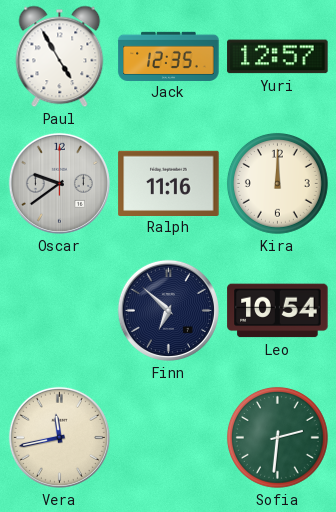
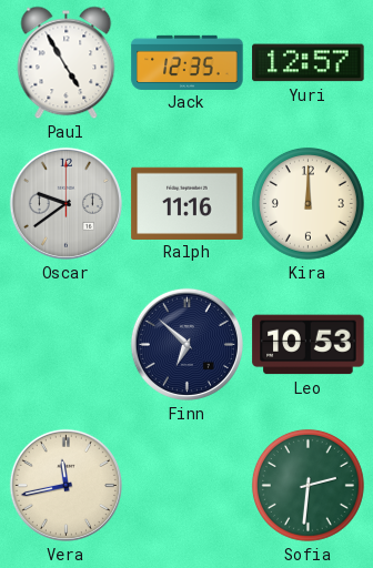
Leo: 10:54 -> 10:53
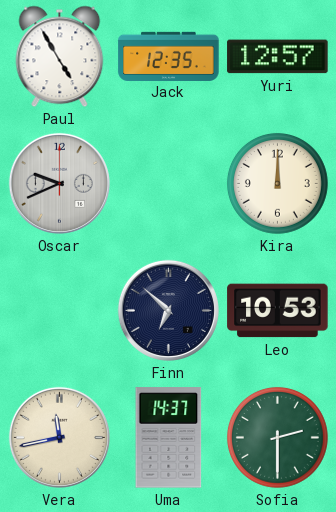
Oscar: 9:39 -> 9:41
Ralph: 11:16 -> none
Uma: none -> 14:37
Sofia: 2:31 -> 2:30
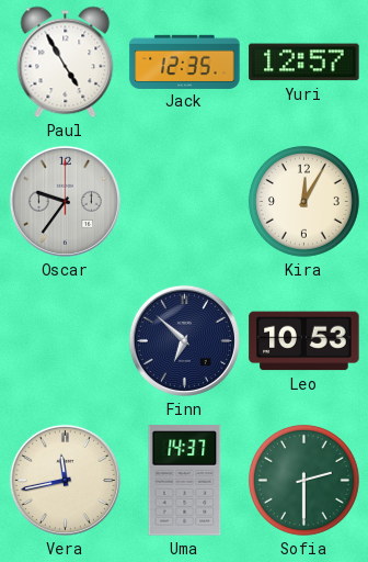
Oscar: 9:41 -> 9:36
Kira: 12:00 -> 12:05
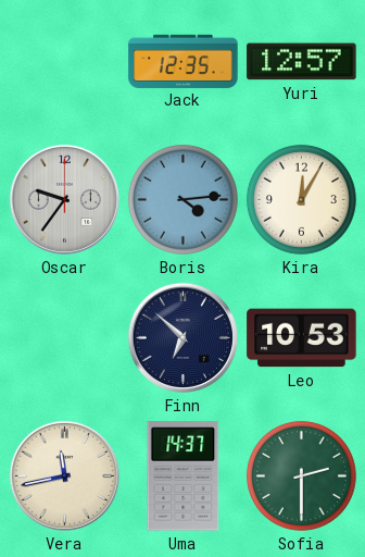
Paul: 4:55 -> none
Boris: none -> 4:14
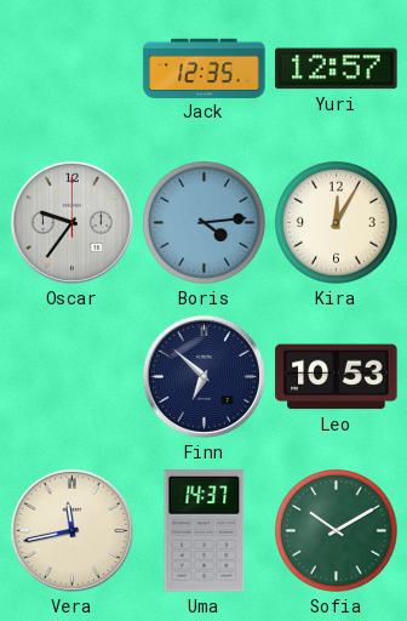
Sofia: 2:30 -> 10:10
